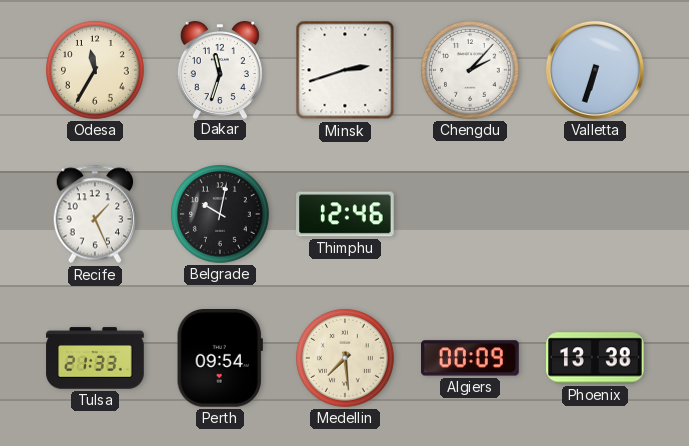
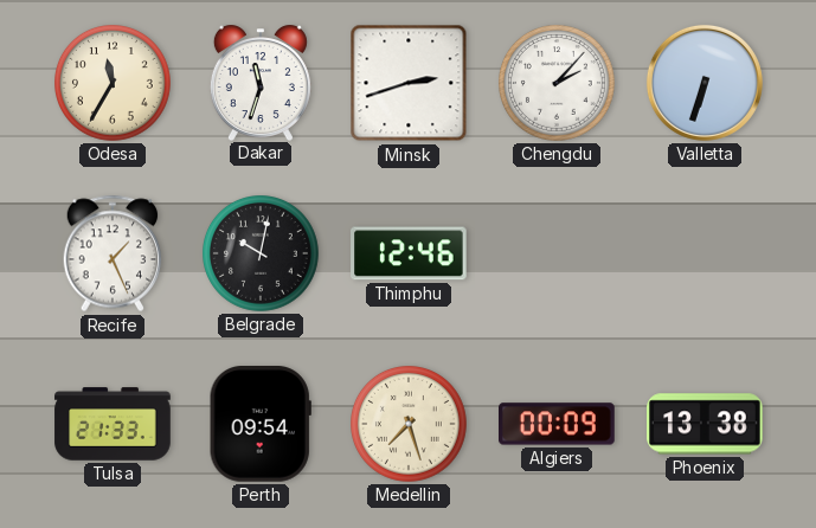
Medellin: 7:29 -> 7:27
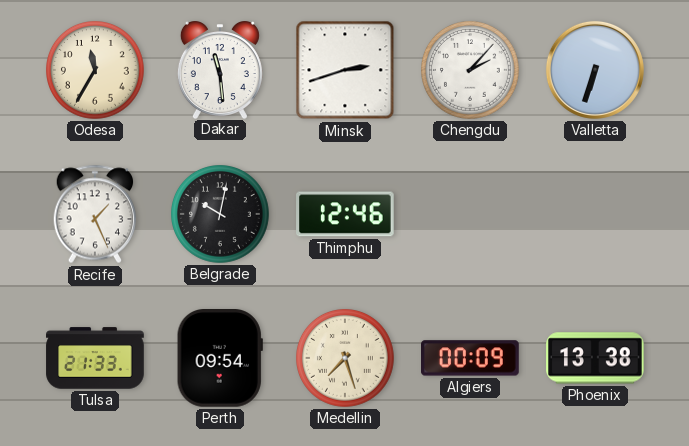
Dakar: 11:33 -> 11:29
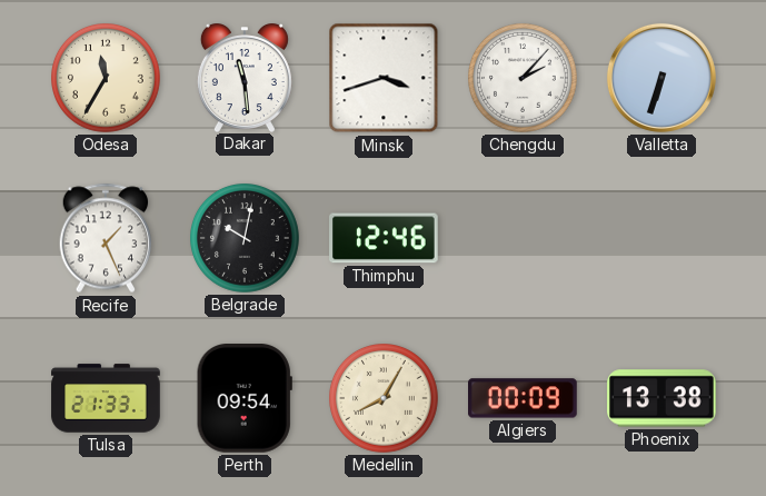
Minsk: 2:42 -> 3:42
Medellin: 7:27 -> 8:05
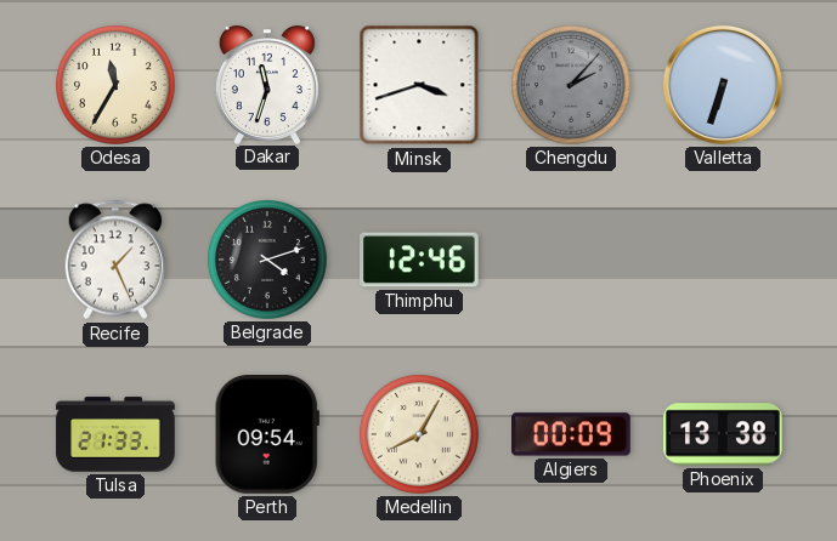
Dakar: 11:29 -> 11:33
Chengdu dial: white -> grey
Belgrade: 10:02 -> 4:12
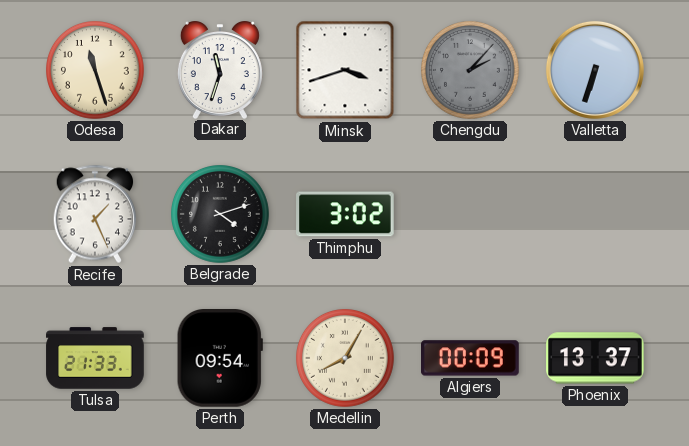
Odesa: 11:35 -> 11:27
Thimphu: 12:46 -> 3:02
Phoenix: 13:38 -> 13:37
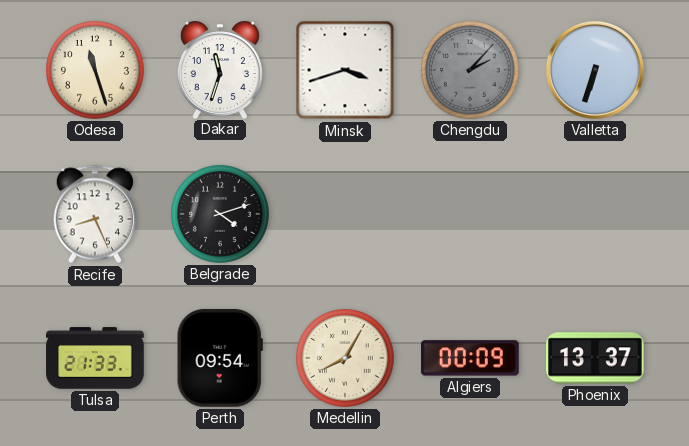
Recife: 1:26 -> 8:26
Thimphu: 3:02 -> none
